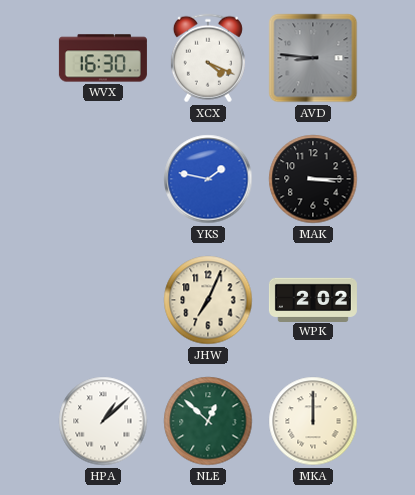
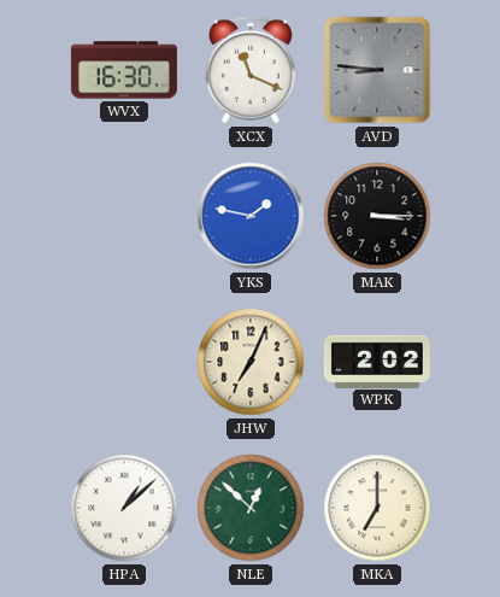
XCX: 4:19 -> 11:19
MKA: 12:00 -> 7:00
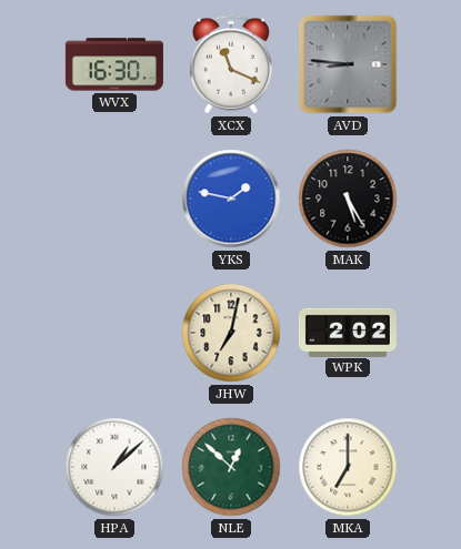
MAK: 3:15 -> 5:25
JHW: 7:04 -> 7:02
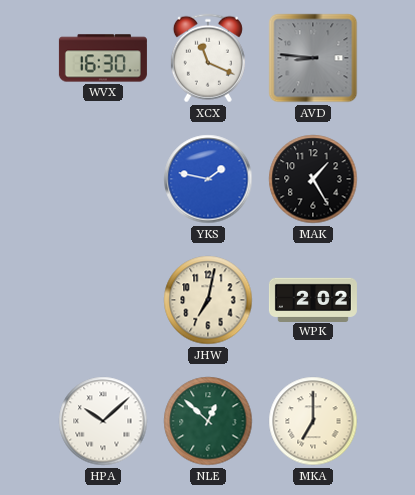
MAK: 5:25 -> 1:25
HPA: 1:08 -> 10:08
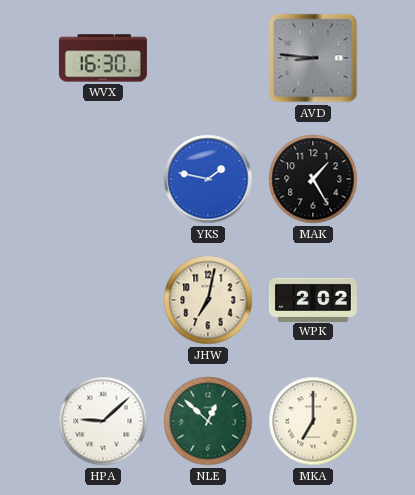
XCX: 11:19 -> none
HPA: 10:08 -> 9:08
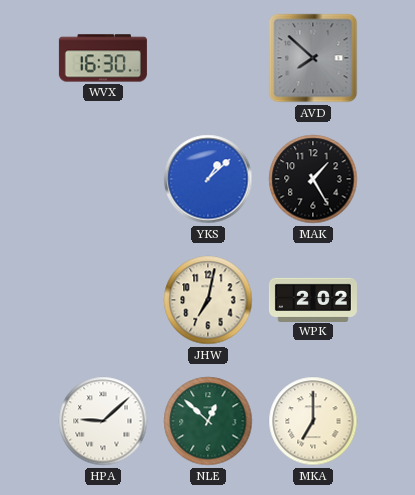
AVD: 8:46 -> 7:52
YKS: 1:47 -> 1:08
